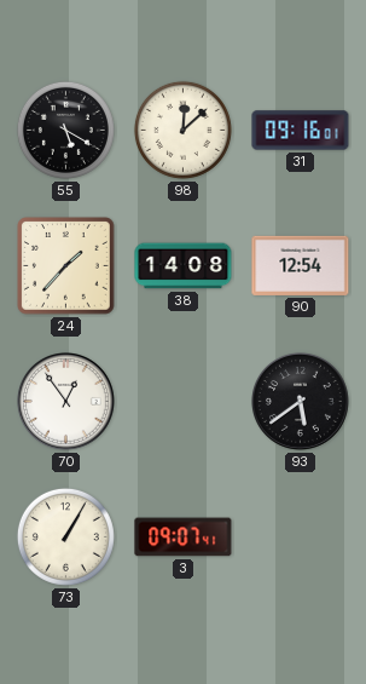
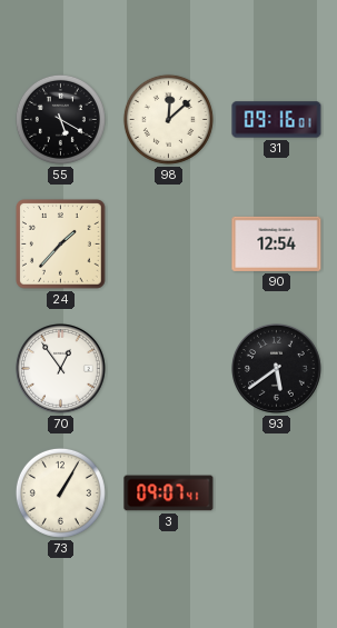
38: 14:08 -> none
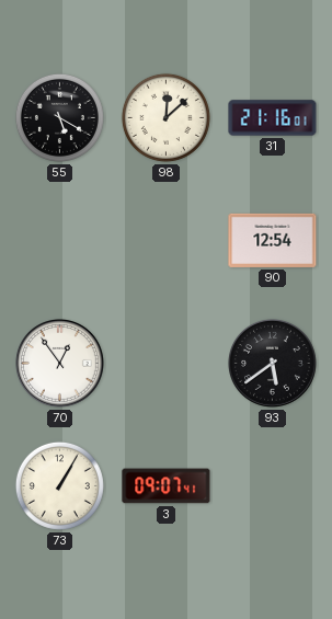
31: 09:16 -> 21:16
24: 1:37 -> none
